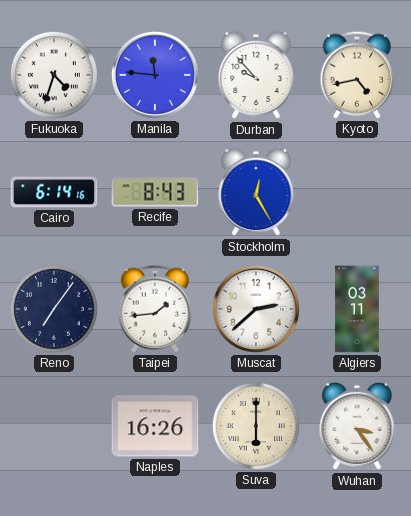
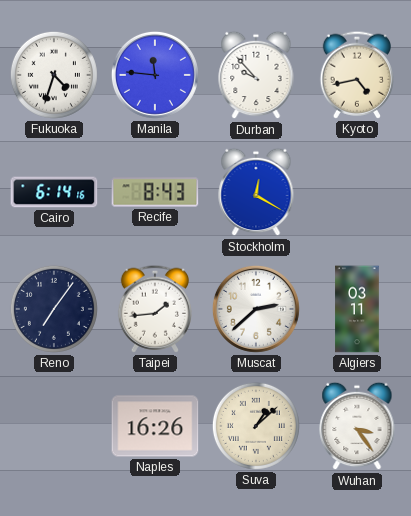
Stockholm: 12:25 -> 12:20
Suva: 6:00 -> 1:08
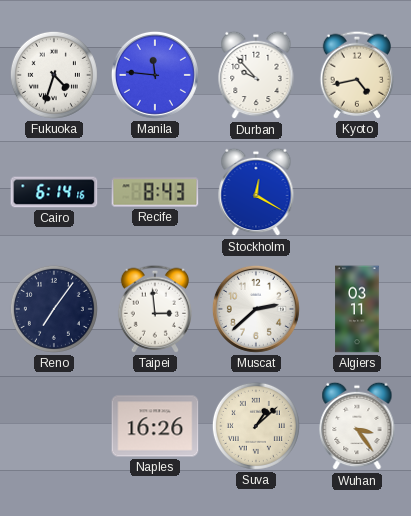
Taipei: 1:44 -> 2:59
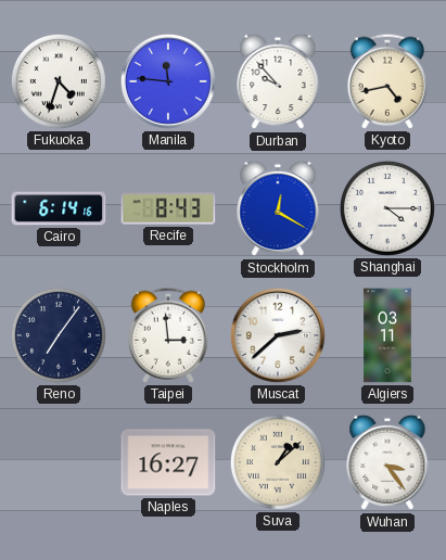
Shanghai: none -> 4:15
Naples: 16:26 -> 16:27
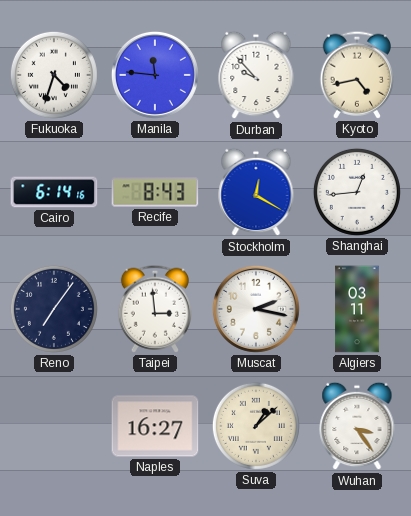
Shanghai: 4:15 -> 12:44
Muscat: 2:38 -> 2:17
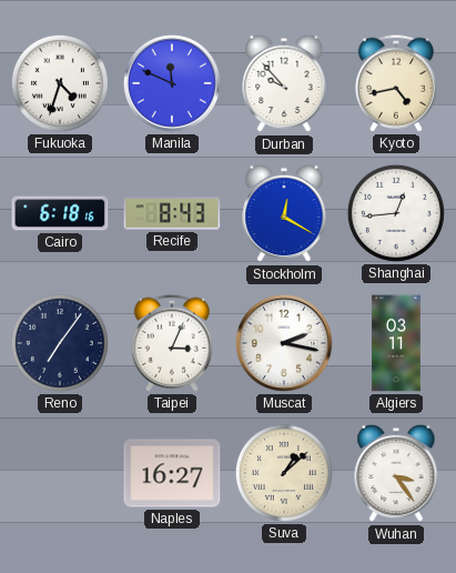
Manila: 11:46 -> 11:49
Cairo: 6:14 -> 6:18
Taipei: 2:59 -> 3:04
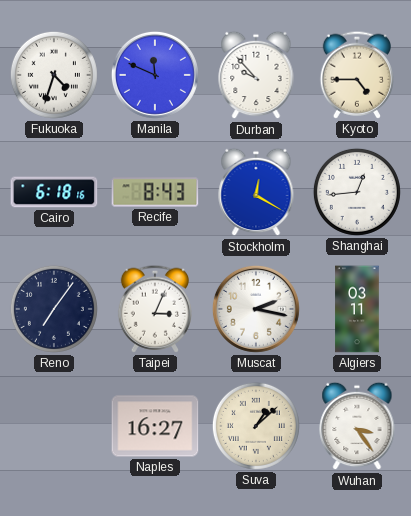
Kyoto: 4:43 -> 4:45
